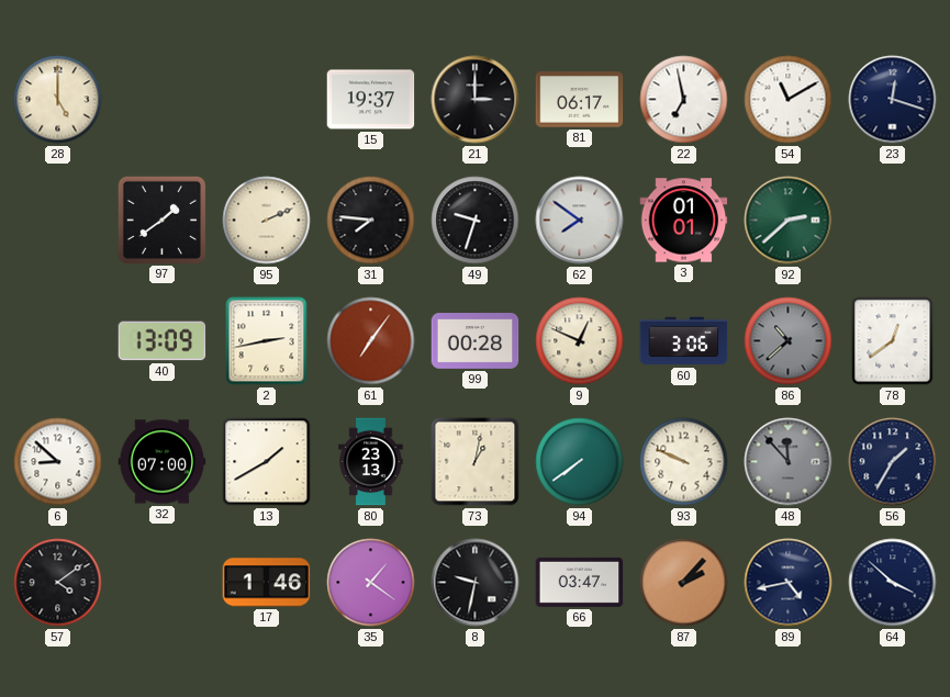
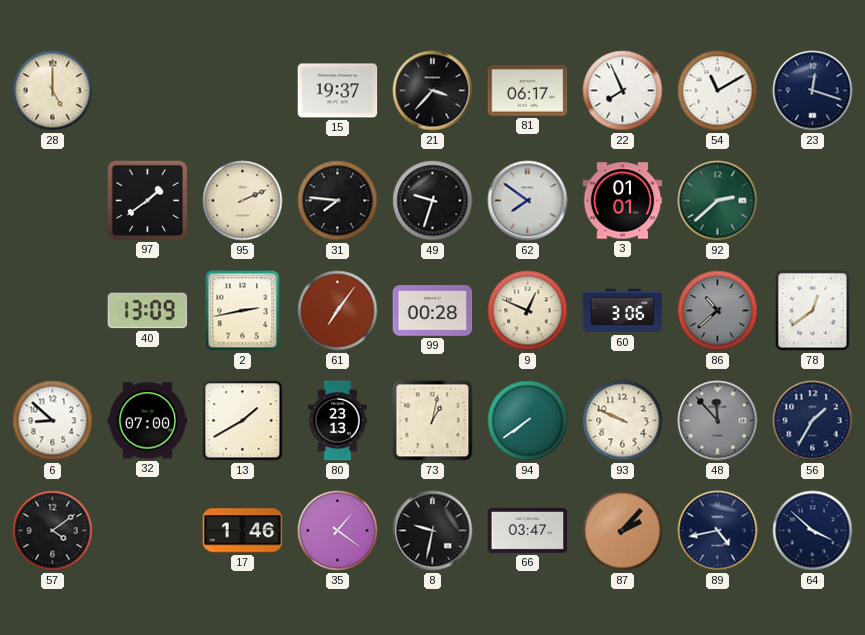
21: 3:00 -> 3:37
22: 6:58 -> 7:56
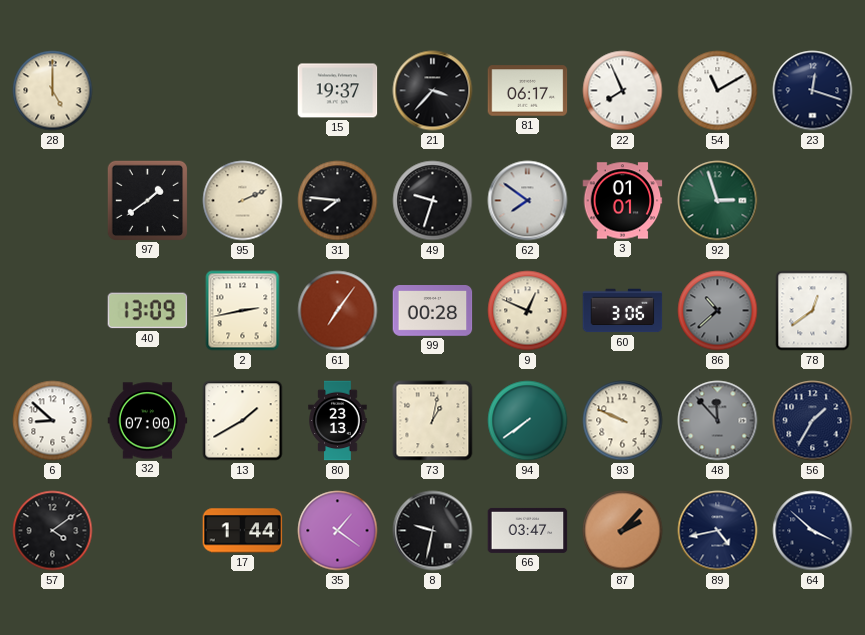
92: 2:38 -> 2:57
17: 1:46 -> 1:44
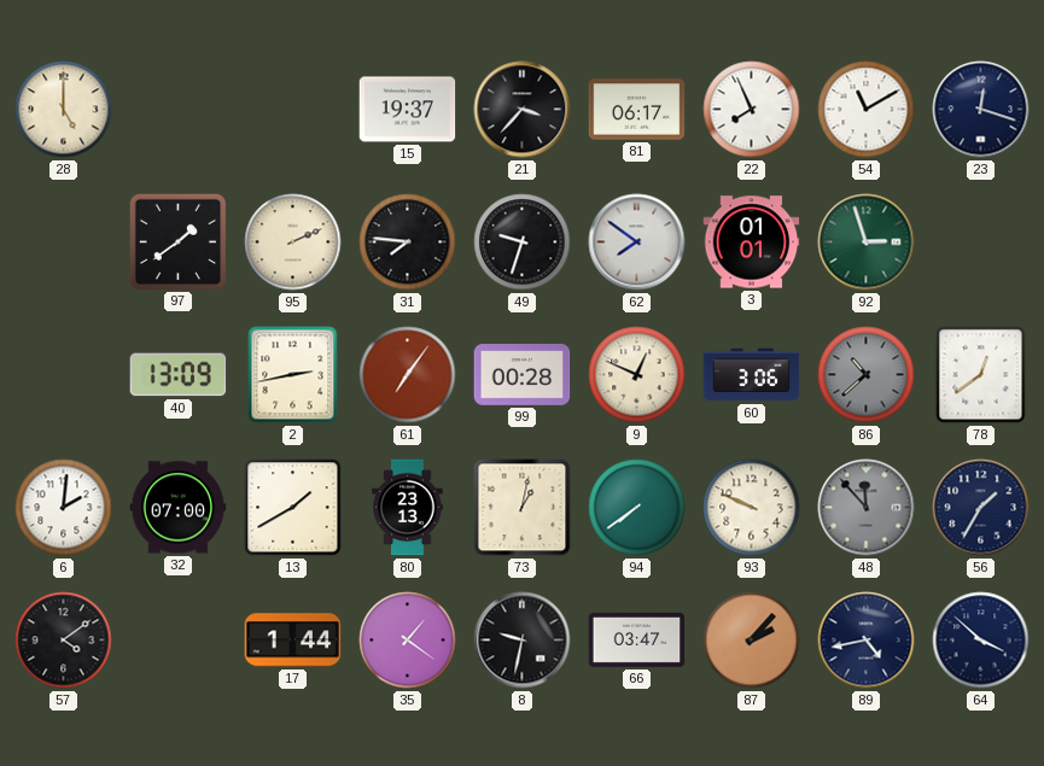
6: 8:52 -> 2:01
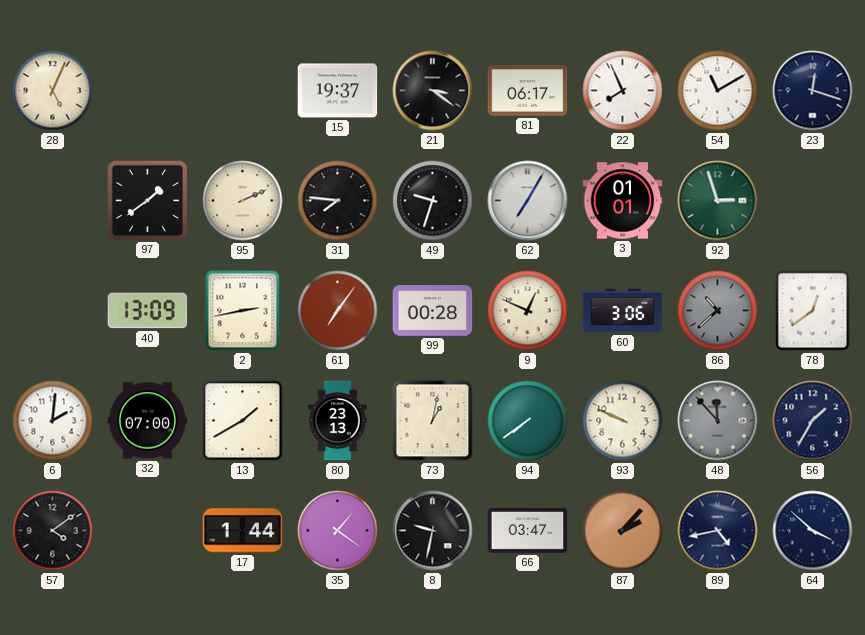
28: 5:00 -> 5:04
21: 3:37 -> 3:21
62: 7:51 -> 7:05
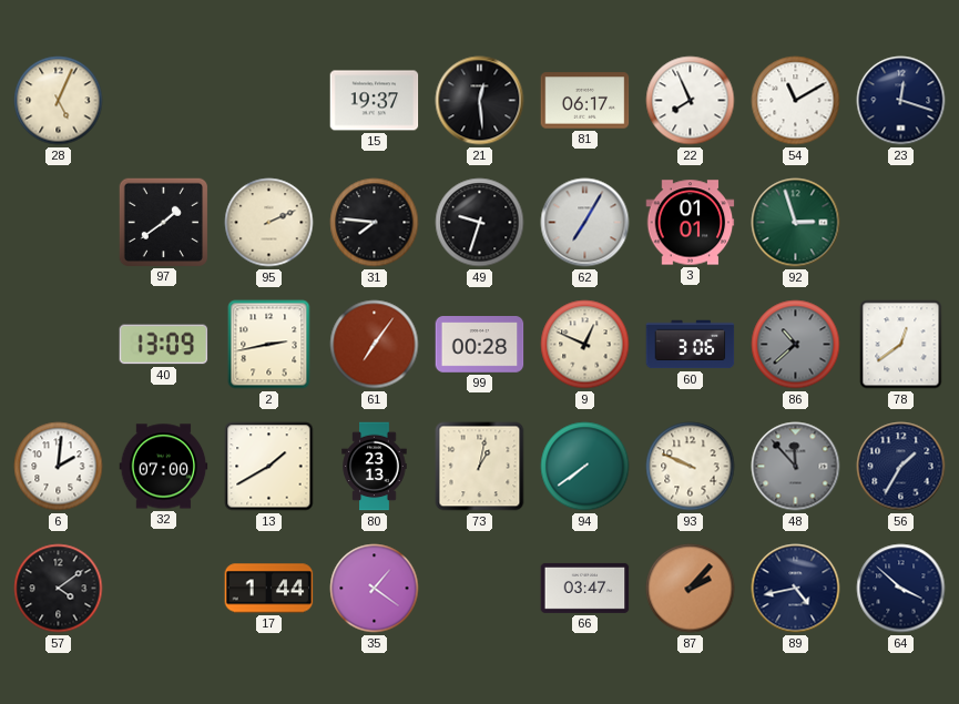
21: 3:21 -> 12:29
8: 9:32 -> none
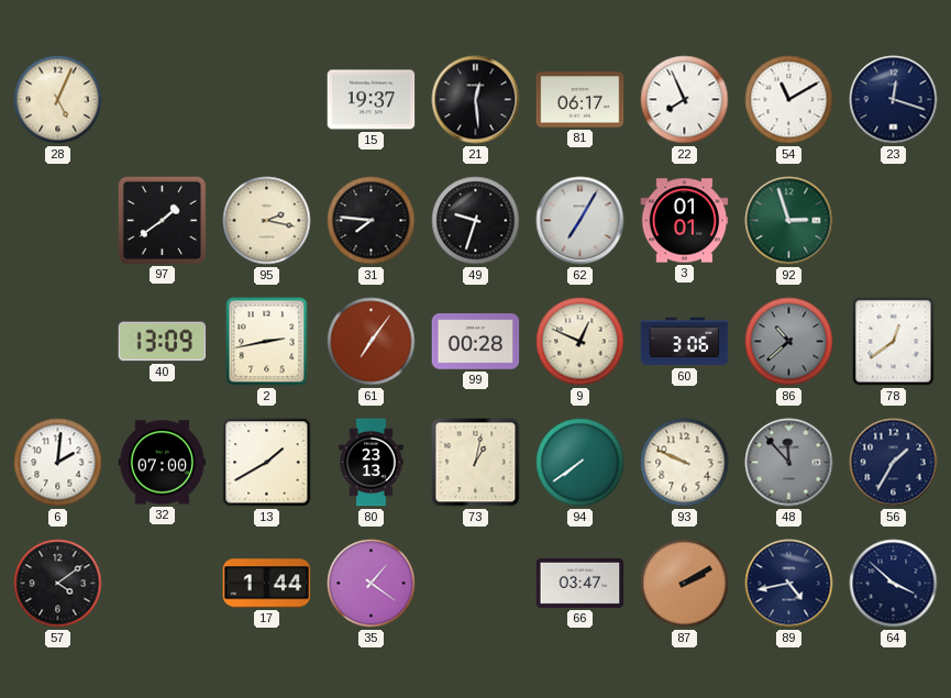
95: 2:11 -> 2:17
87: 2:07 -> 2:10
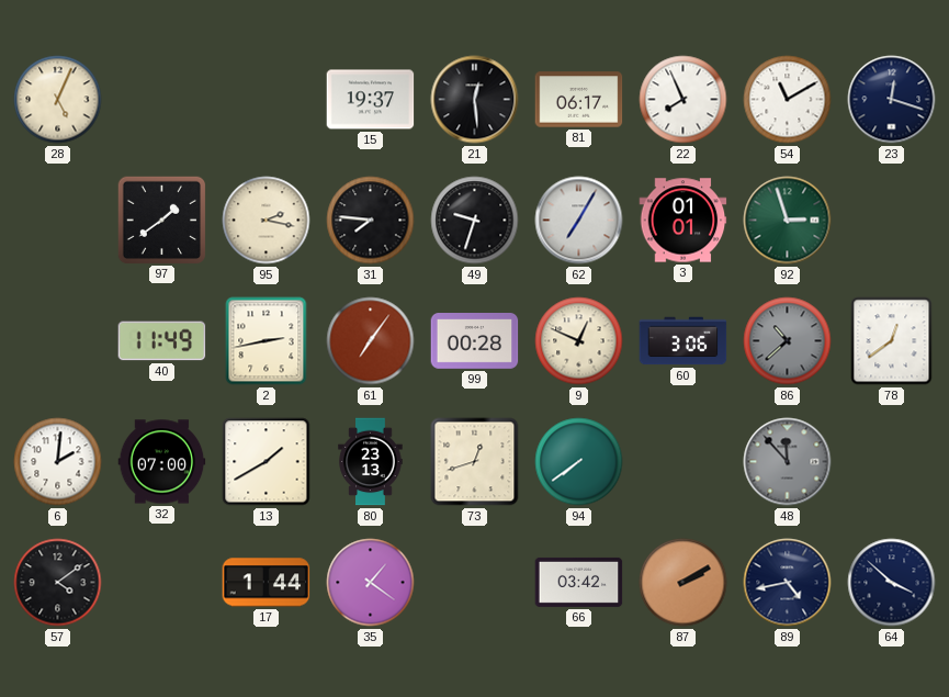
40: 13:09 -> 11:49
73: 1:02 -> 12:42
93: 9:49 -> none
56: 1:35 -> none
66: 03:47 -> 03:42
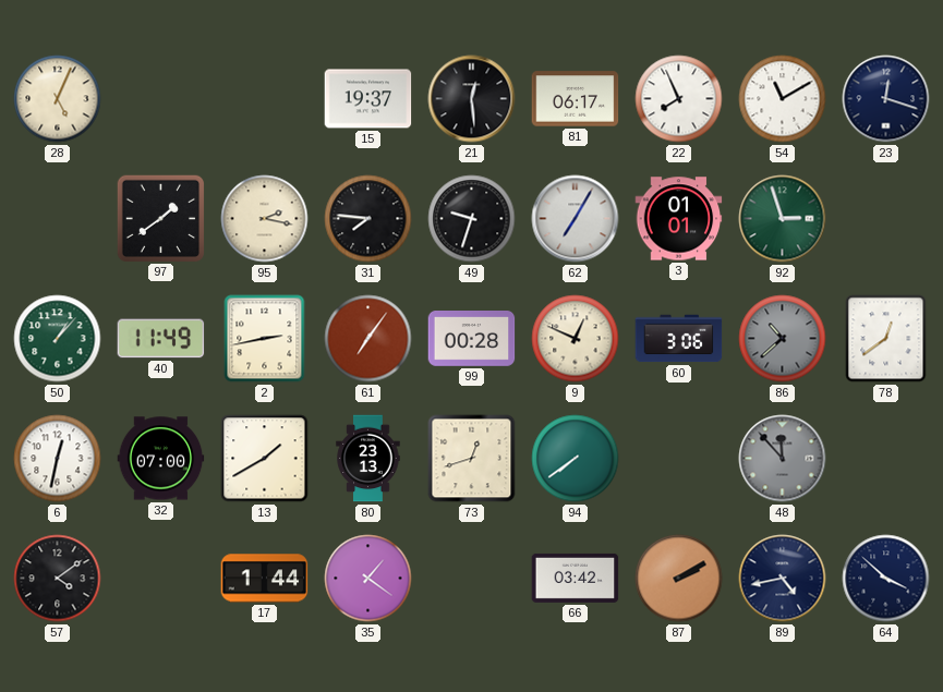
50: none -> 1:07
6: 2:01 -> 12:32
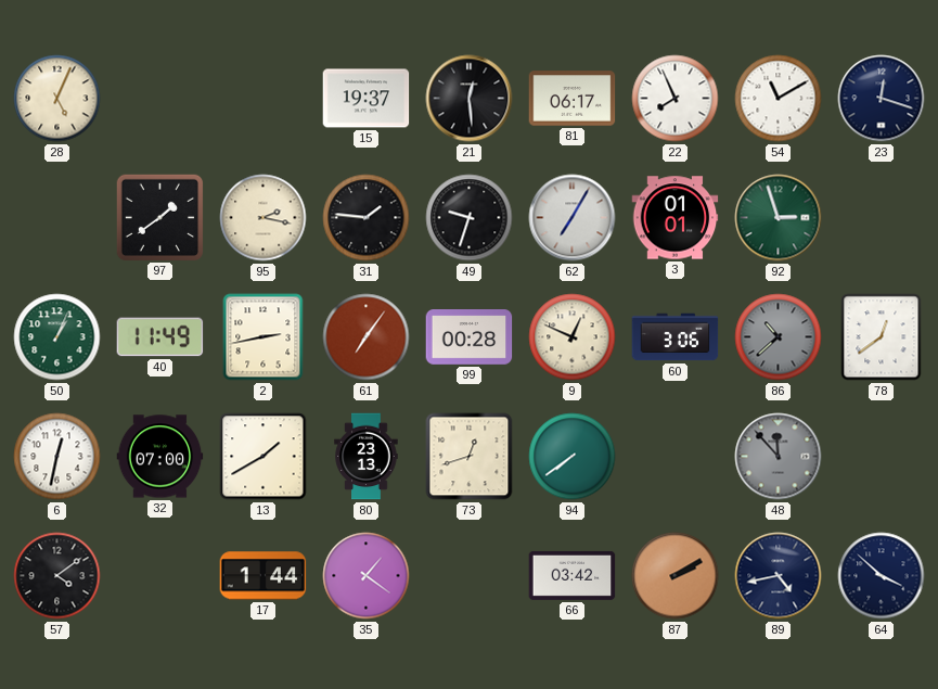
31: 7:46 -> 1:46
50: 1:07 -> 1:04
